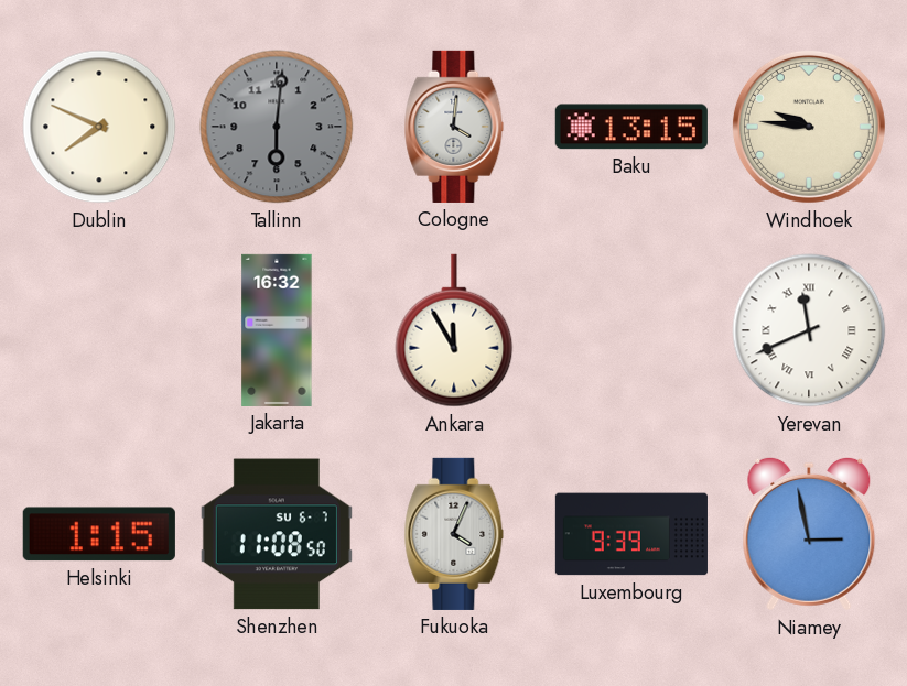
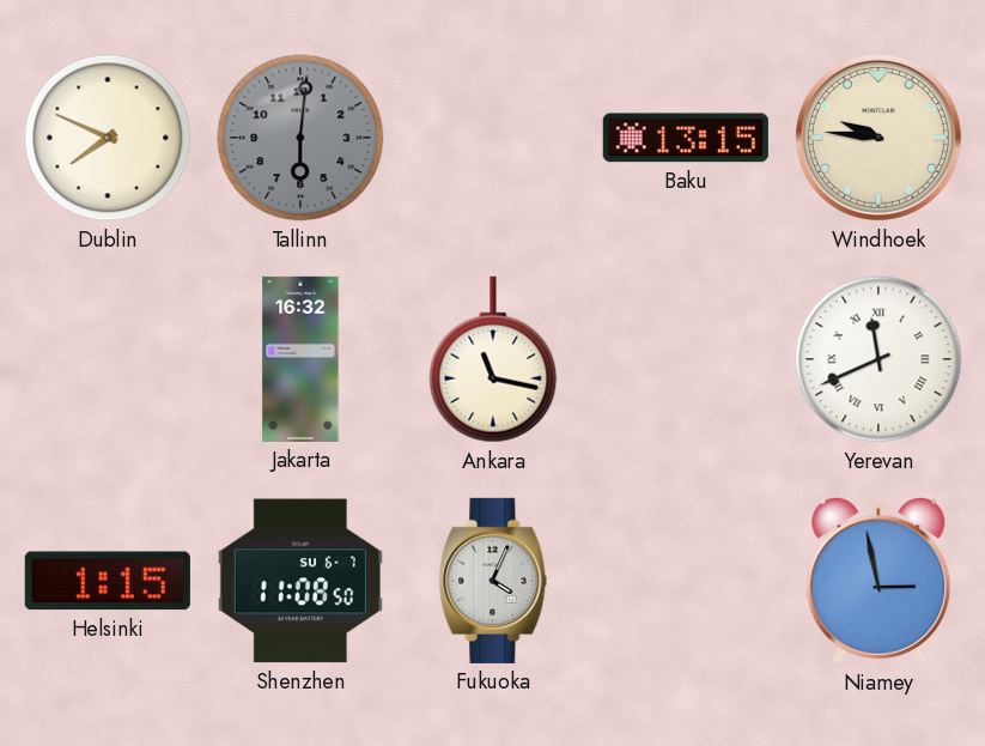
Cologne: 4:01 -> none
Ankara: 11:55 -> 11:17
Luxembourg: 9:39 -> none
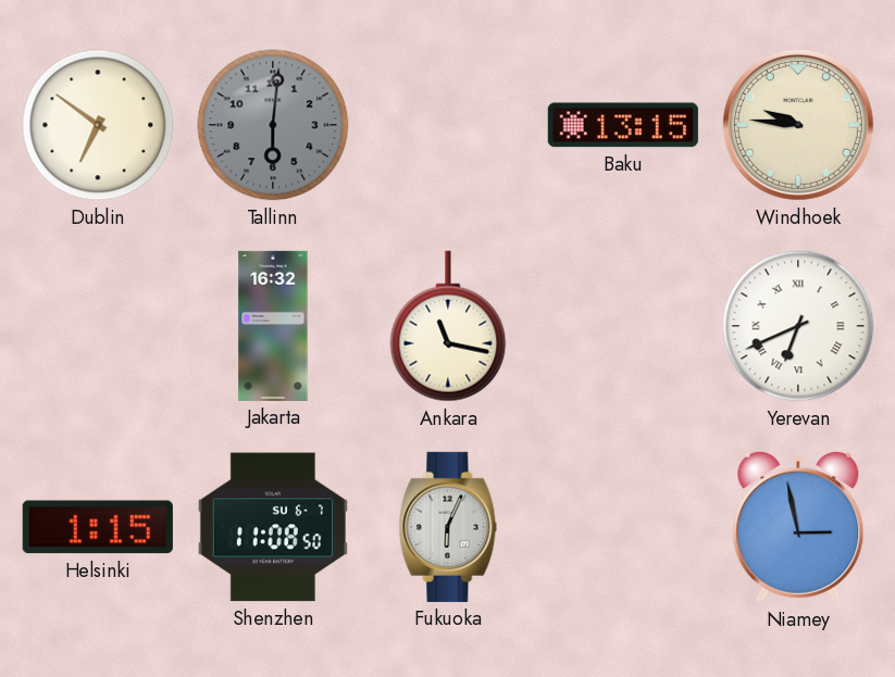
Dublin: 7:49 -> 6:51
Yerevan: 11:41 -> 6:41
Fukuoka: 4:04 -> 6:04
